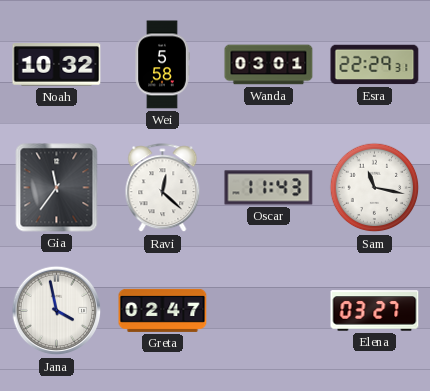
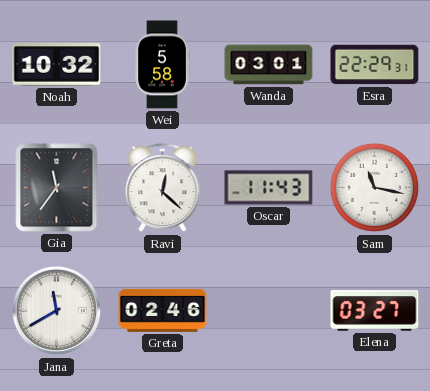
Jana: 3:58 -> 11:40
Greta: 02:47 -> 02:46
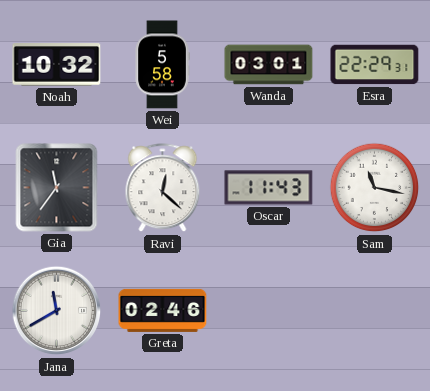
Elena: 03:27 -> none
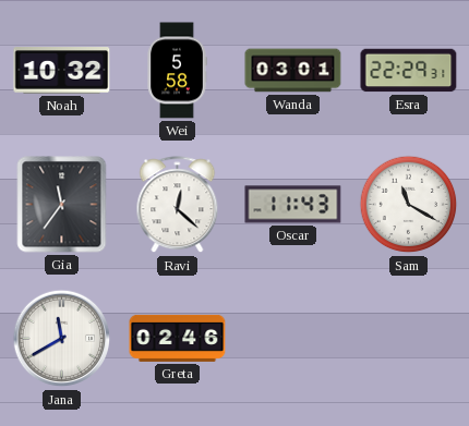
Sam: 11:17 -> 11:20
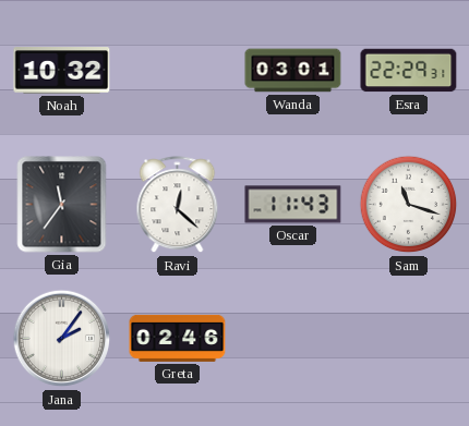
Wei: 5:58 -> none
Sam: 11:20 -> 11:18
Jana: 11:40 -> 2:06
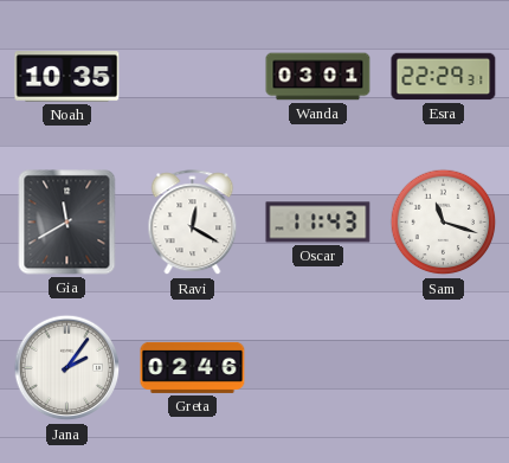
Noah: 10:32 -> 10:35
Gia: 11:36 -> 11:40
Ravi: 12:22 -> 12:20
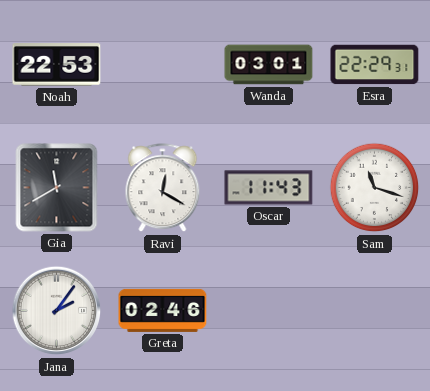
Noah: 10:35 -> 22:53
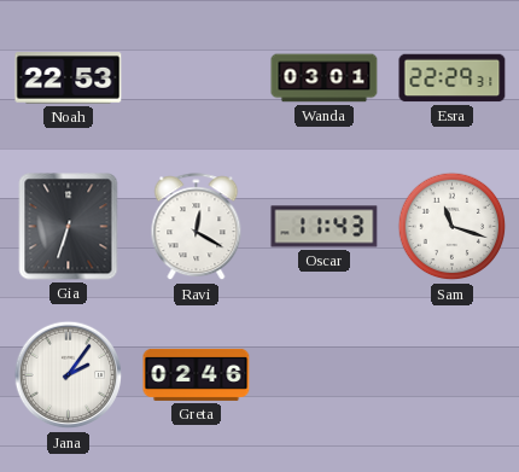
Gia: 11:40 -> 6:33
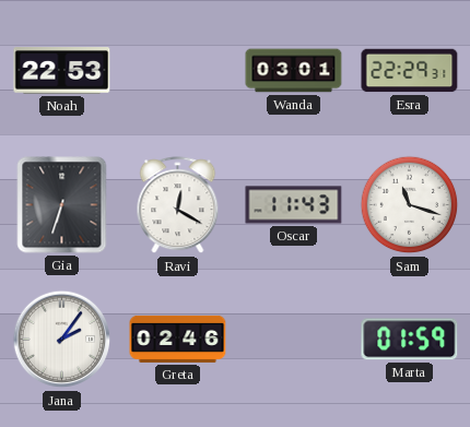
Marta: none -> 01:59
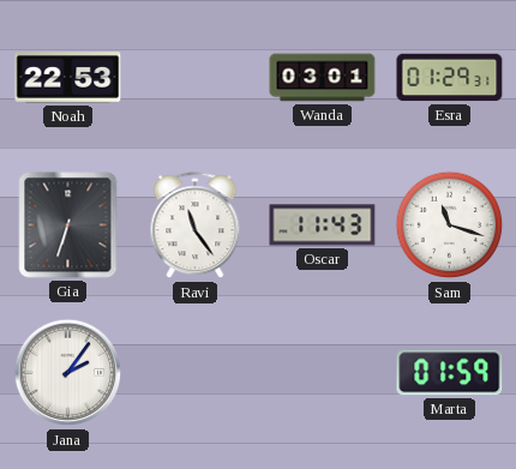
Esra: 22:29 -> 01:29
Ravi: 12:20 -> 11:24
Greta: 02:46 -> none
